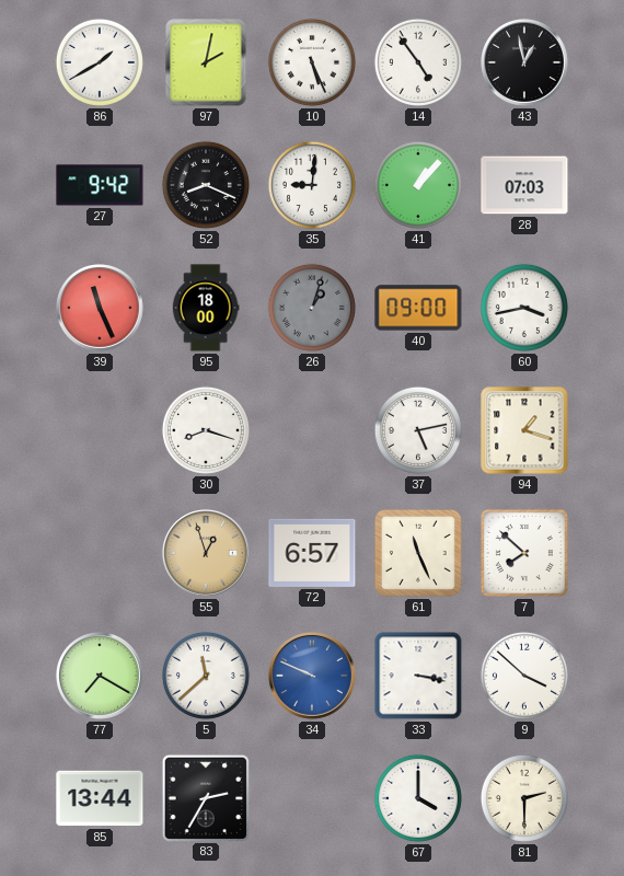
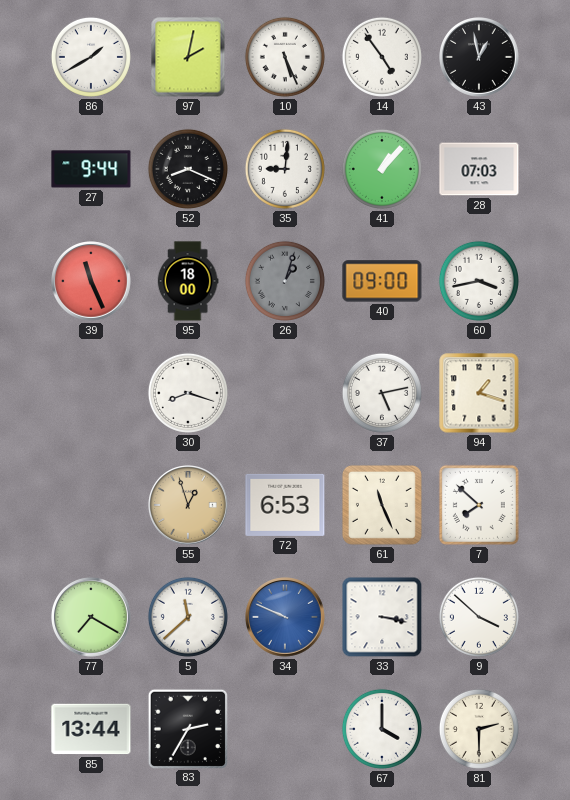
27: 9:42 -> 9:44
72: 6:57 -> 6:53
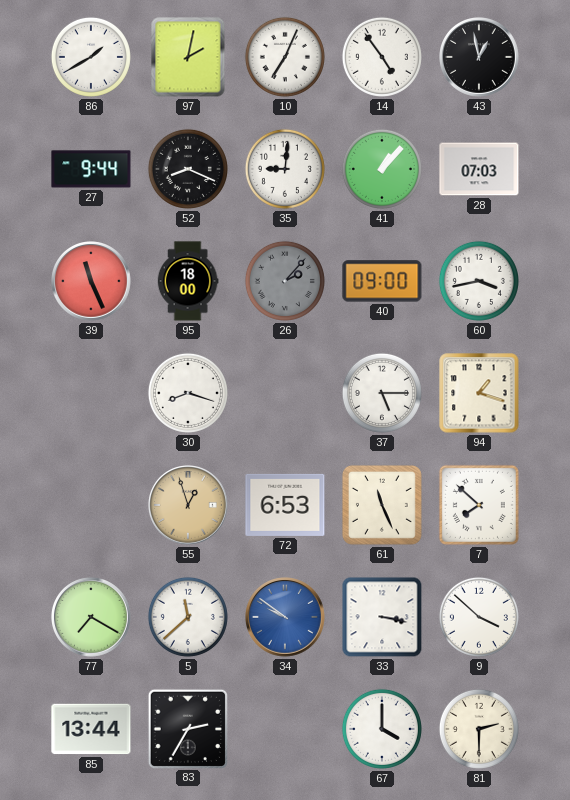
10: 5:26 -> 7:04
26: 1:03 -> 2:07
37: 5:13 -> 5:15
34: 9:49 -> 9:51
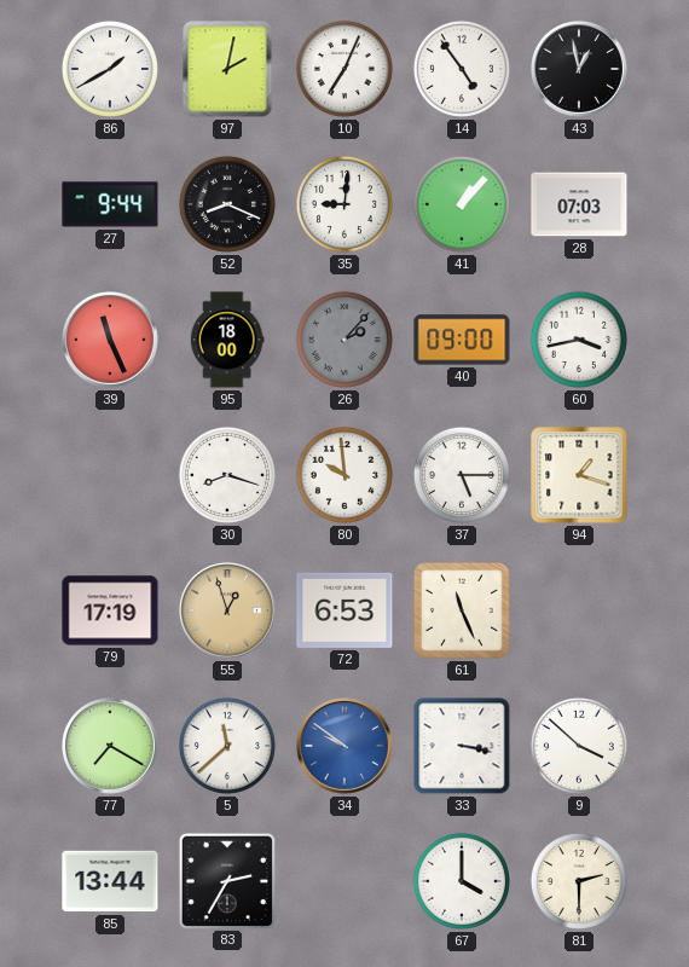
80: none -> 9:59
79: none -> 17:19
7: 7:52 -> none
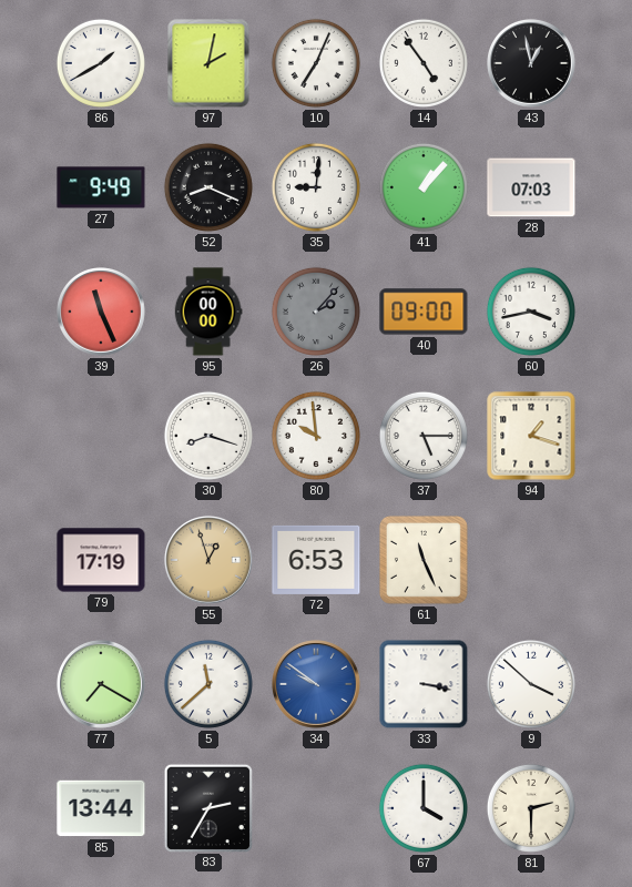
27: 9:44 -> 9:49
95: 18:00 -> 00:00
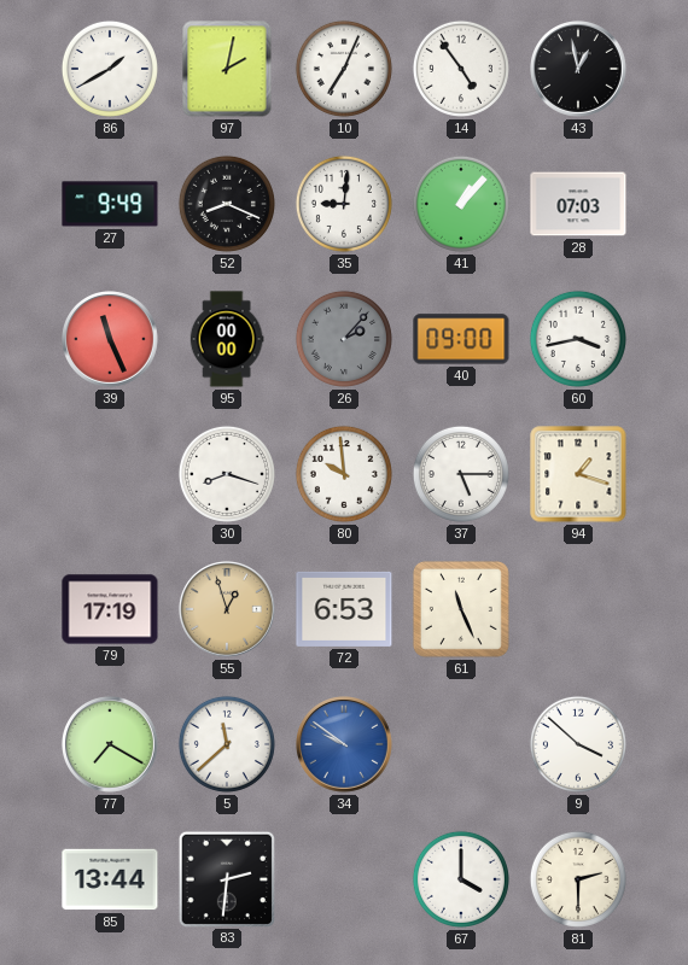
33: 3:17 -> none
83: 2:35 -> 2:31
